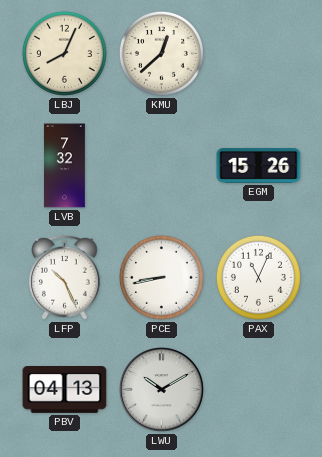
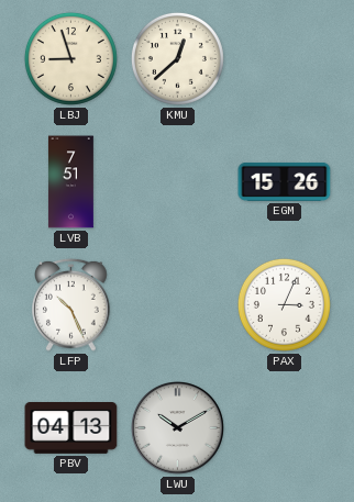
LBJ: 8:04 -> 8:57
LVB: 7:32 -> 7:51
PCE: 8:43 -> none
PAX: 11:04 -> 3:04
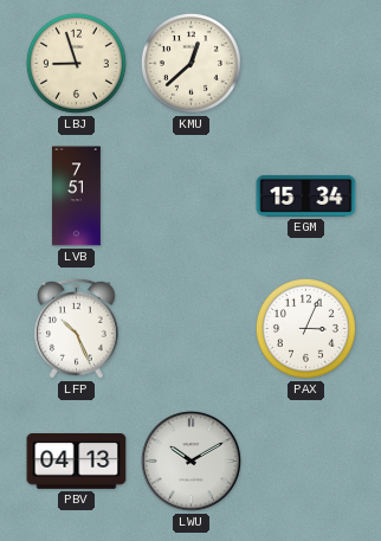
EGM: 15:26 -> 15:34
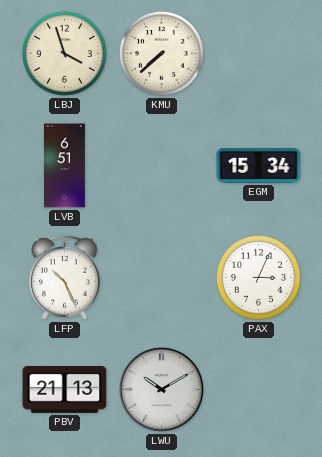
LBJ: 8:57 -> 3:57
KMU: 12:38 -> 7:38
LVB: 7:51 -> 6:51
PBV: 04:13 -> 21:13
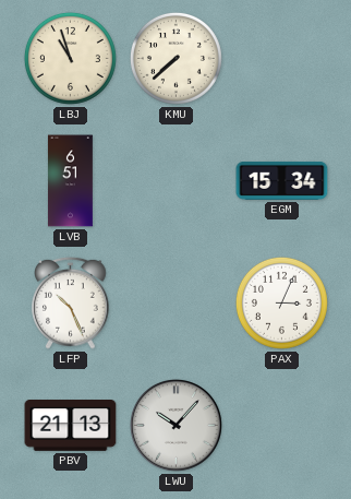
LBJ: 3:57 -> 10:57
LWU: 10:10 -> 10:07
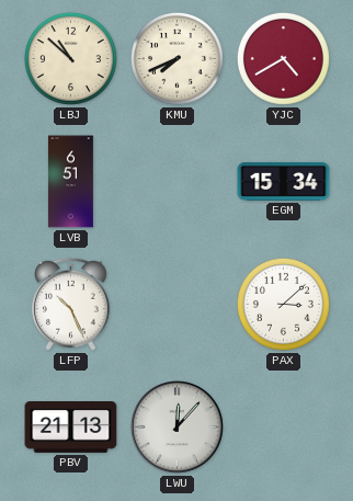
LBJ: 10:57 -> 10:52
KMU: 7:38 -> 7:41
YJC: none -> 4:40
PAX: 3:04 -> 3:08
LWU: 10:07 -> 12:07
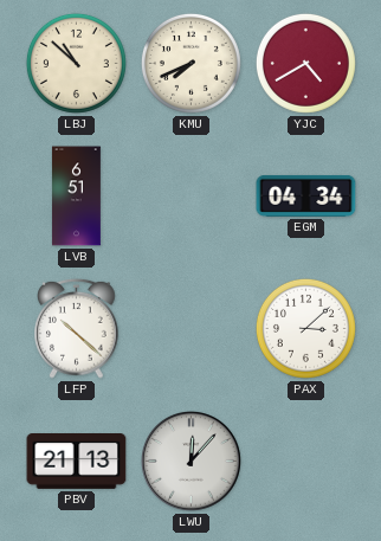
EGM: 15:34 -> 04:34
LFP: 10:26 -> 10:22
